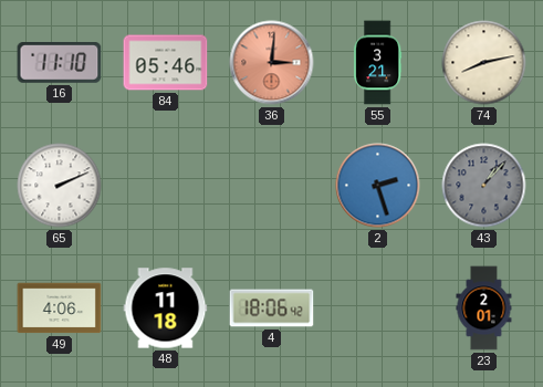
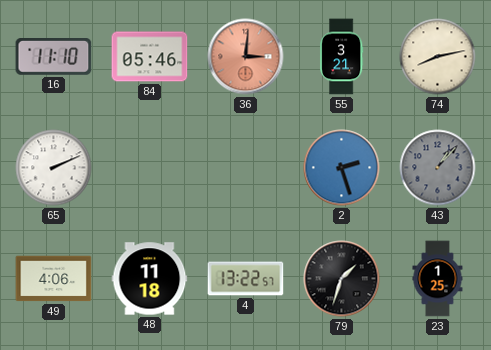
4: 18:06 -> 13:22
79: none -> 1:33
23: 2:01 -> 1:25
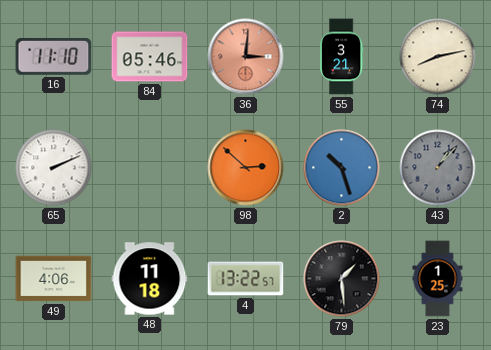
98: none -> 2:52
2: 2:27 -> 10:27
79: 1:33 -> 1:29
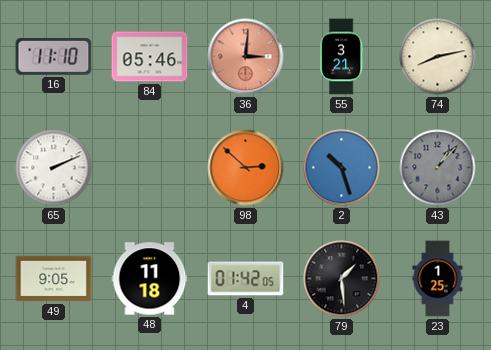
49: 4:06 -> 9:05
4: 13:22 -> 01:42
